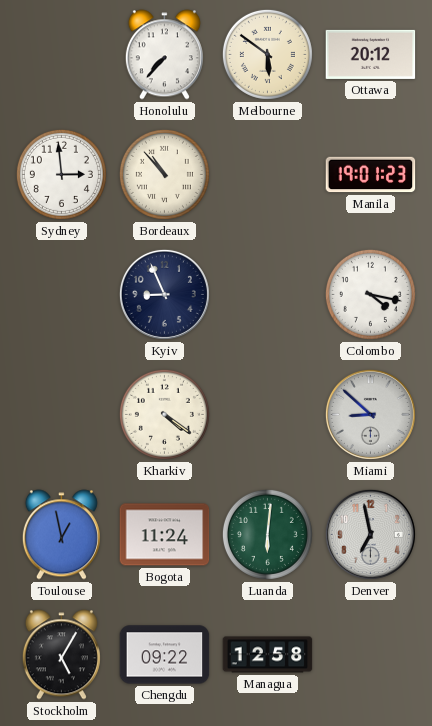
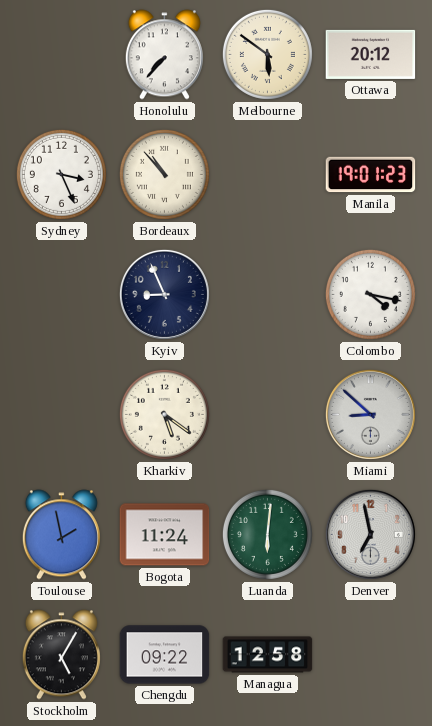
Sydney: 2:59 -> 3:26
Kharkiv: 4:21 -> 5:21
Toulouse: 12:58 -> 1:58
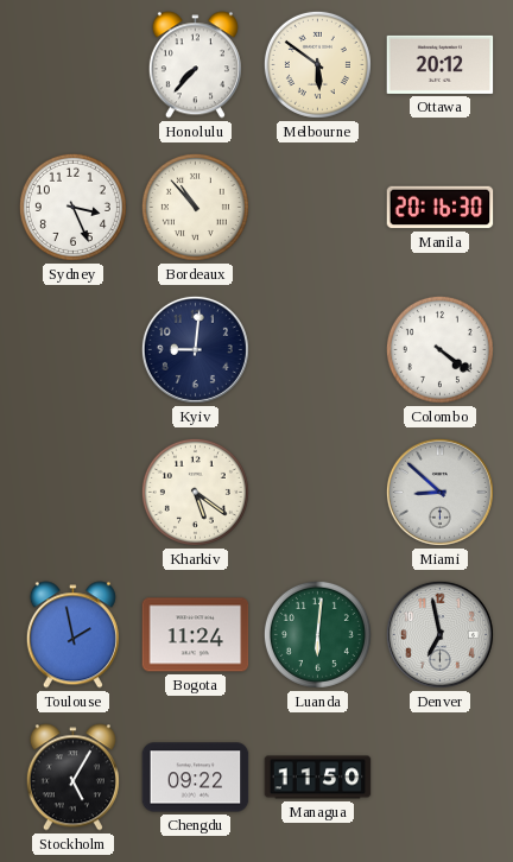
Manila: 19:01 -> 20:16
Kyiv: 8:56 -> 9:01
Colombo: 4:17 -> 4:21
Managua: 12:58 -> 11:50
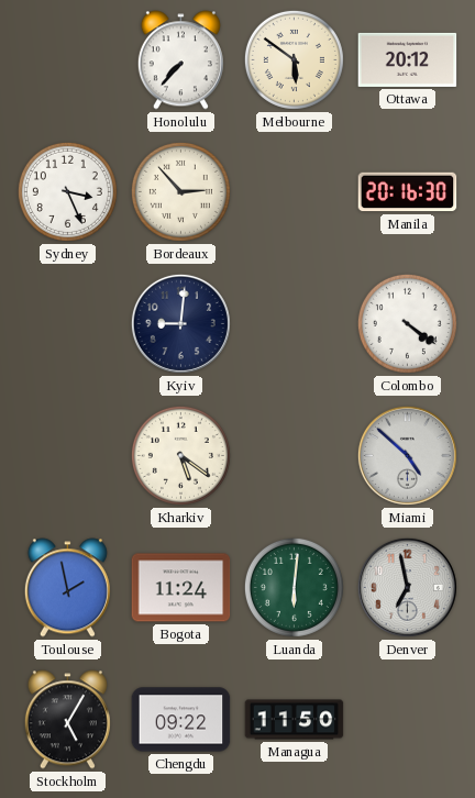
Bordeaux: 10:53 -> 2:53
Miami: 8:52 -> 4:52
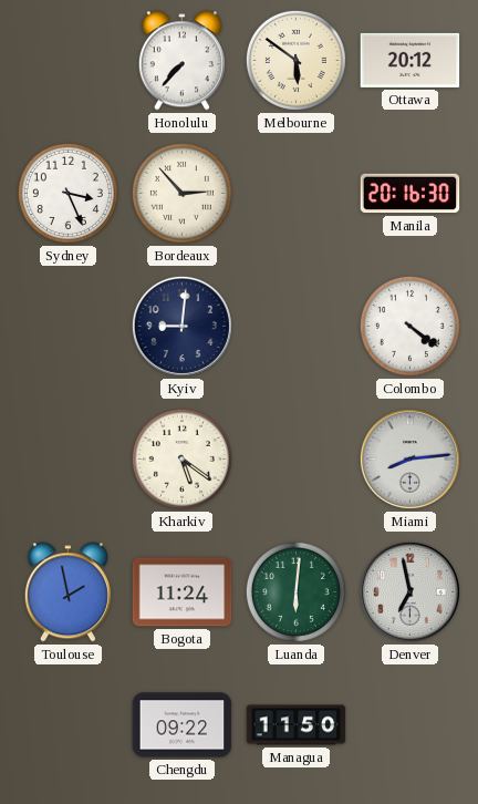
Miami: 4:52 -> 8:14
Stockholm: 5:05 -> none
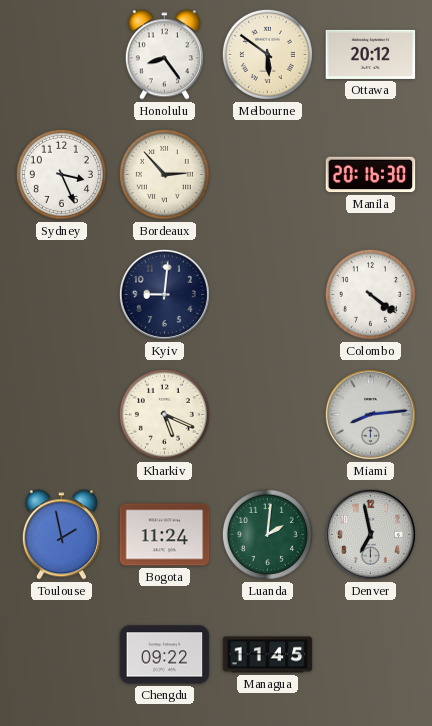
Honolulu: 7:37 -> 8:24
Kharkiv: 5:21 -> 5:19
Luanda: 6:01 -> 2:01
Managua: 11:50 -> 11:45
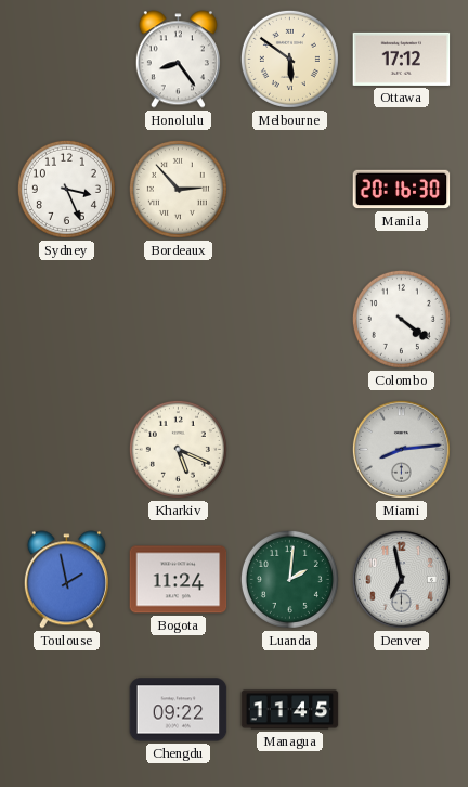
Ottawa: 20:12 -> 17:12
Kyiv: 9:01 -> none
